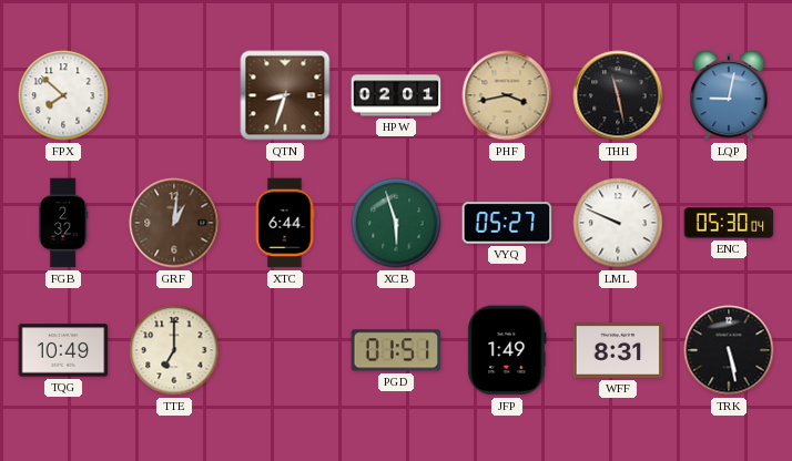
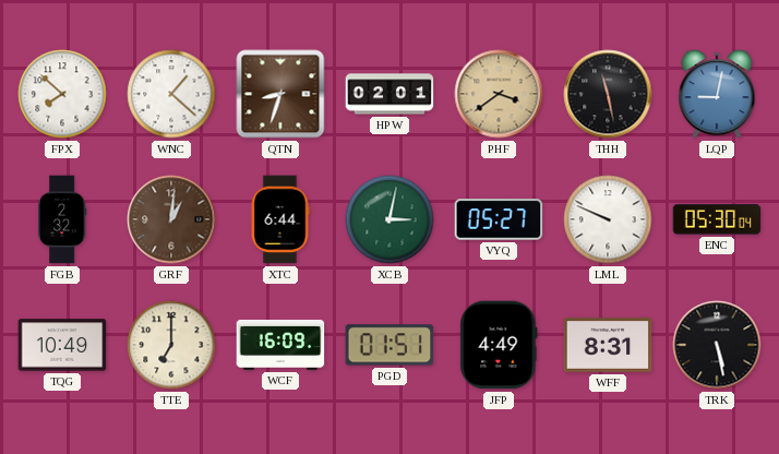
WNC: none -> 1:22
PHF: 3:43 -> 3:39
XCB: 5:57 -> 3:02
WCF: none -> 16:09
JFP: 1:49 -> 4:49
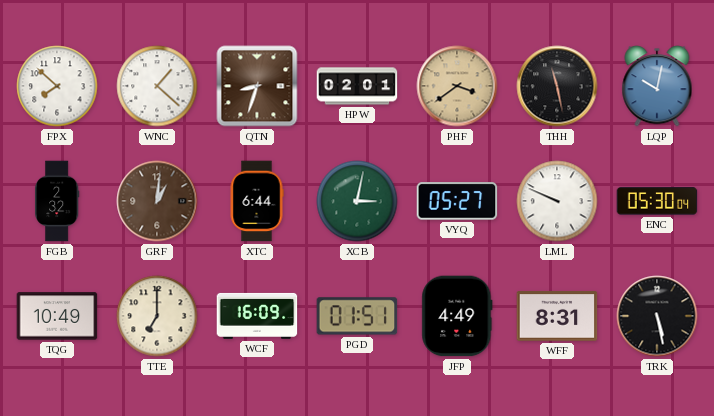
LQP: 9:02 -> 10:02
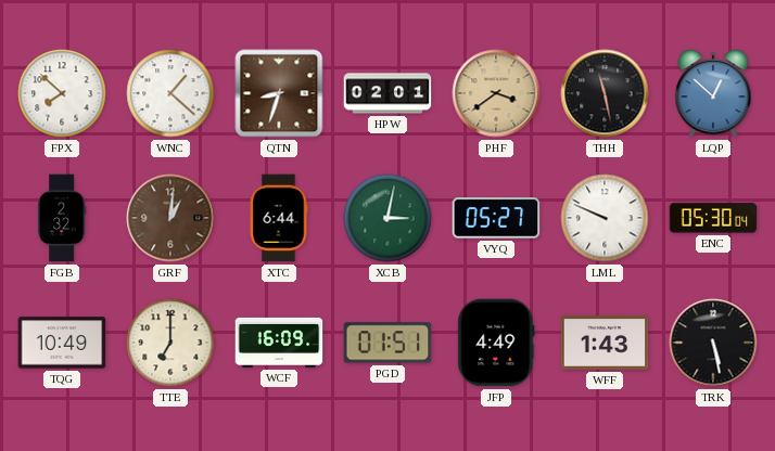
LQP: 10:02 -> 12:52
WFF: 8:31 -> 1:43
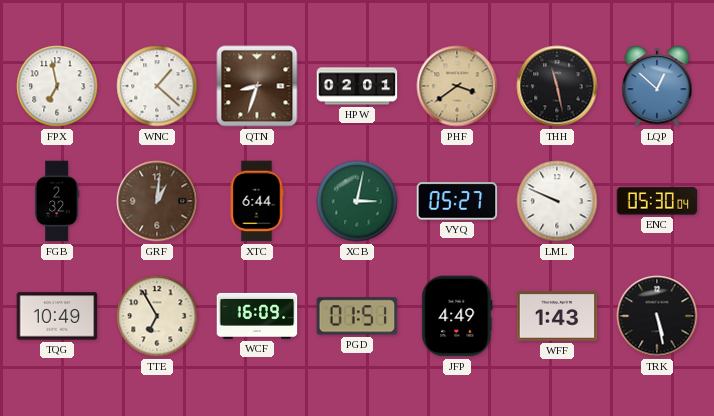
FPX: 7:52 -> 6:58
TTE: 7:00 -> 6:55
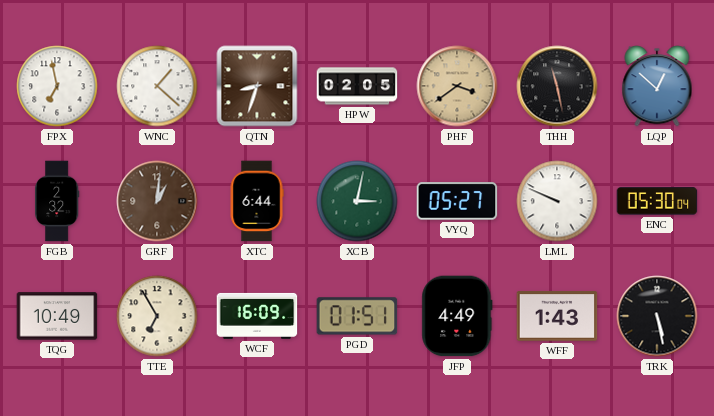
HPW: 02:01 -> 02:05
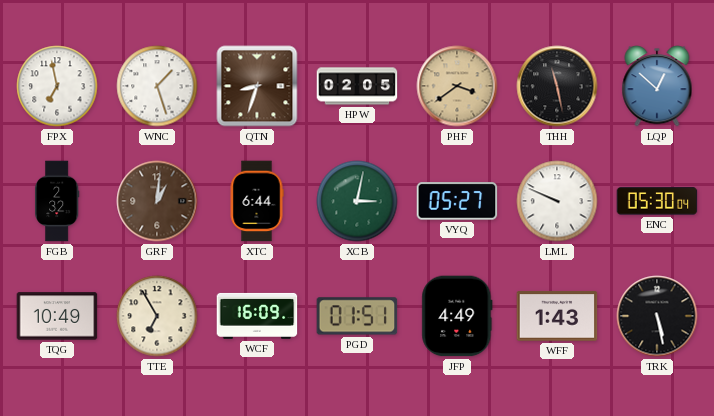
WNC: 1:22 -> 1:27
